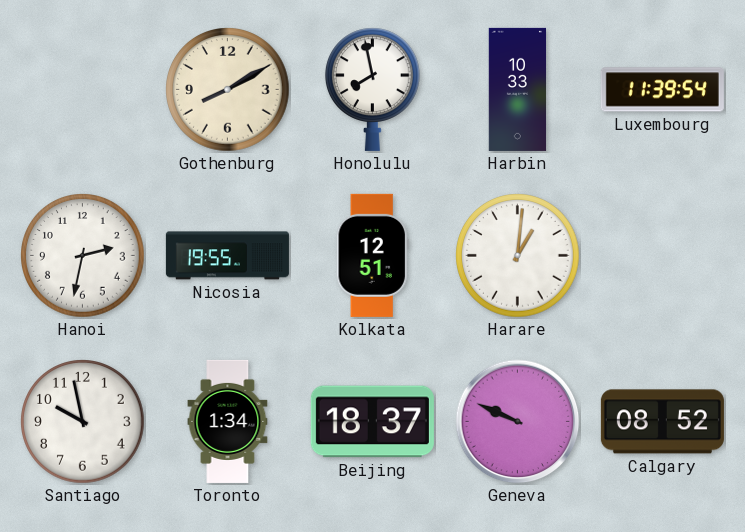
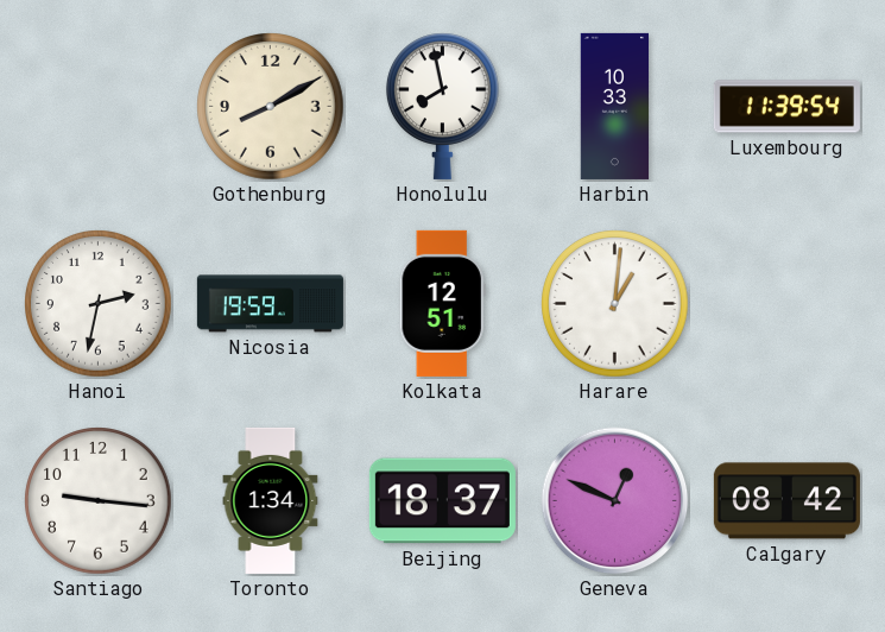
Nicosia: 19:55 -> 19:59
Santiago: 9:58 -> 9:16
Geneva: 9:49 -> 12:49
Calgary: 08:52 -> 08:42
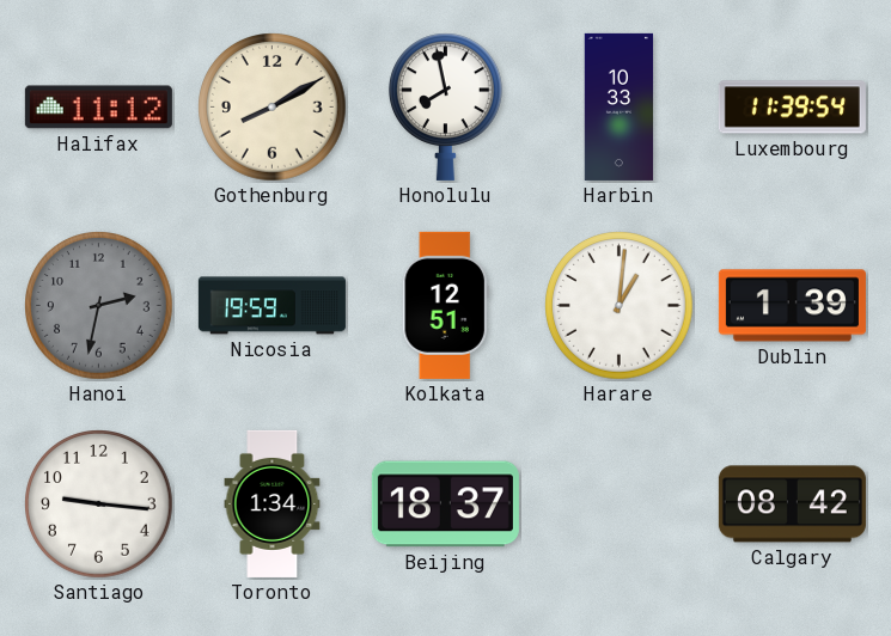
Halifax: none -> 11:12
Hanoi dial: white -> grey
Dublin: none -> 1:39
Geneva: 12:49 -> none
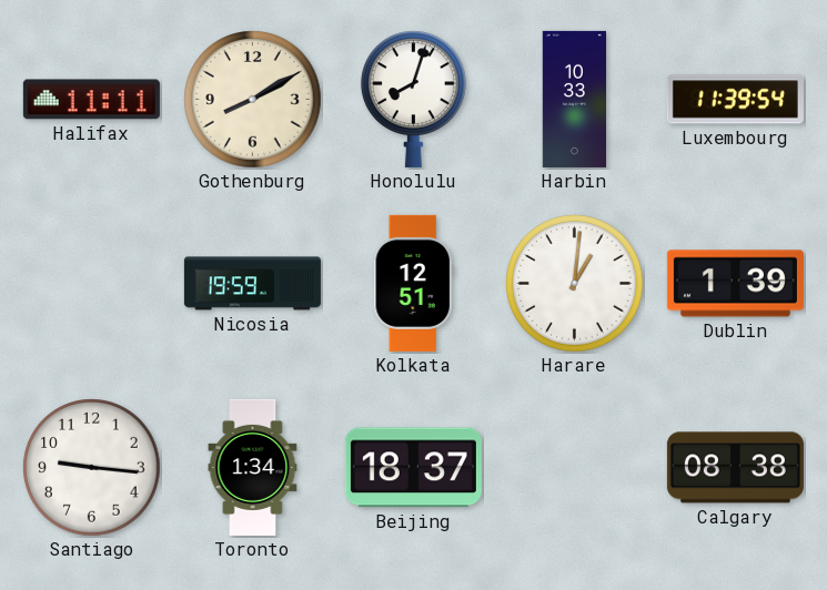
Halifax: 11:12 -> 11:11
Honolulu: 7:58 -> 8:03
Hanoi: 2:32 -> none
Calgary: 08:42 -> 08:38
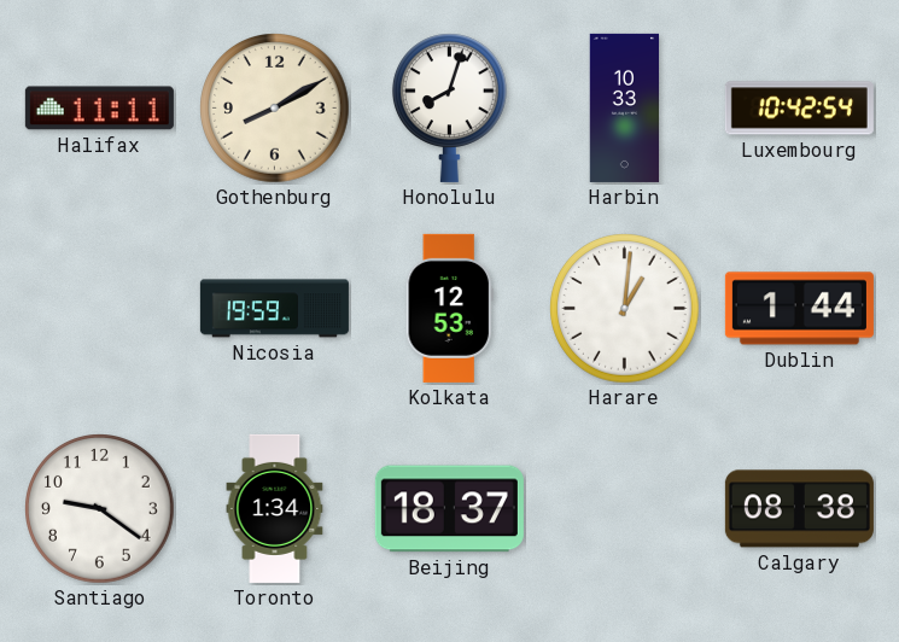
Luxembourg: 11:39 -> 10:42
Kolkata: 12:51 -> 12:53
Dublin: 1:39 -> 1:44
Santiago: 9:16 -> 9:21
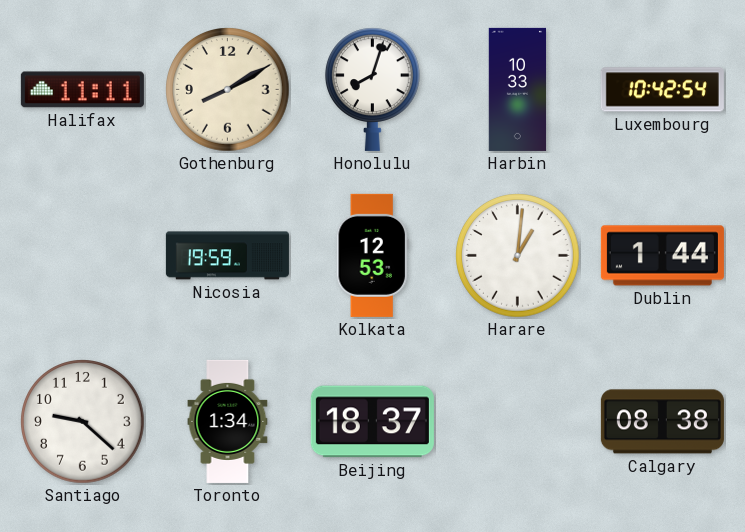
Santiago: 9:21 -> 9:22
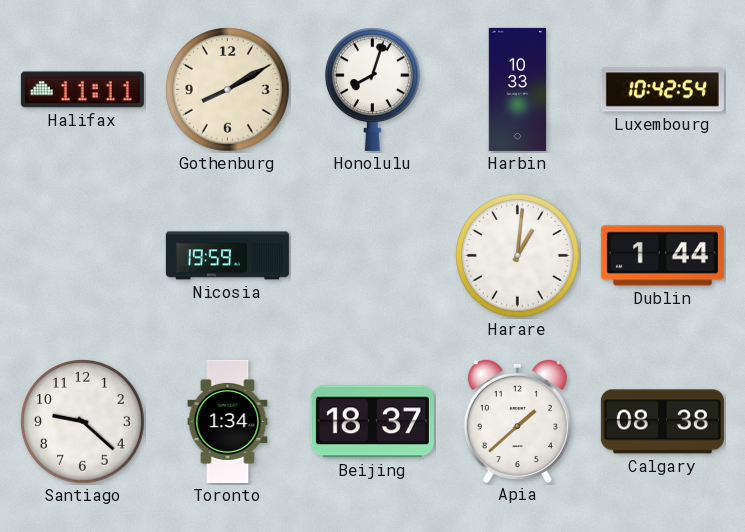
Kolkata: 12:53 -> none
Apia: none -> 1:38
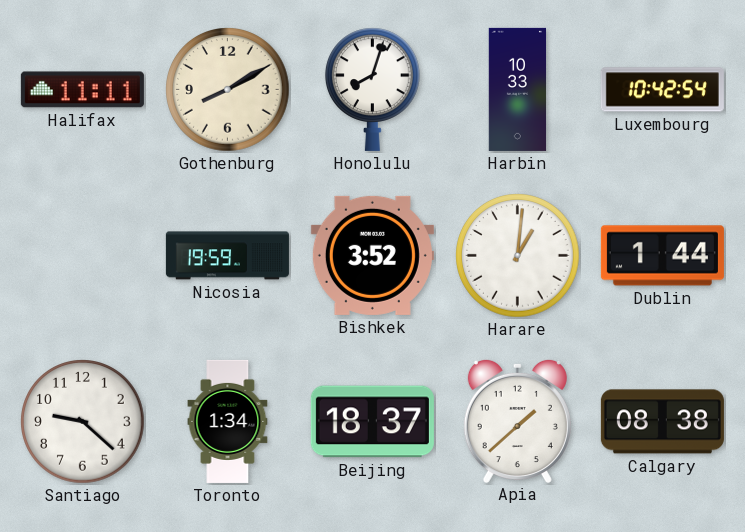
Bishkek: none -> 3:52
